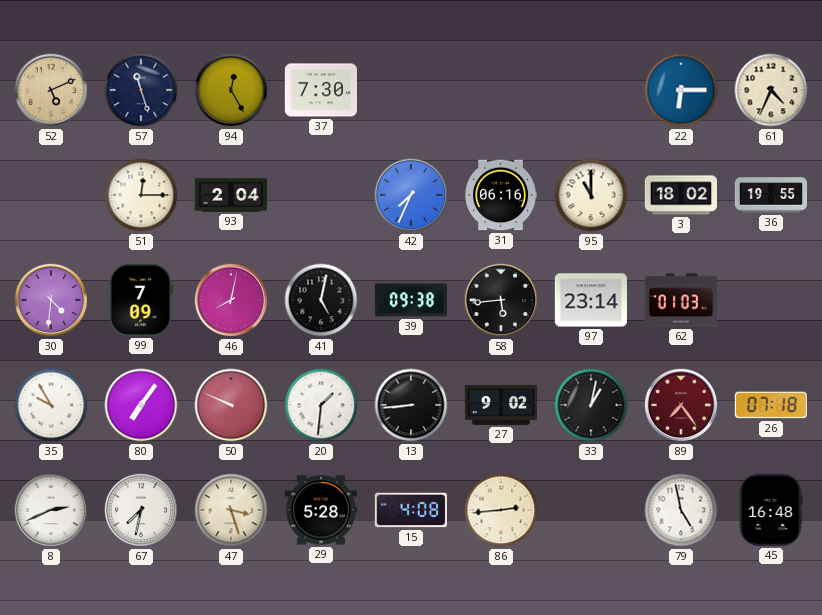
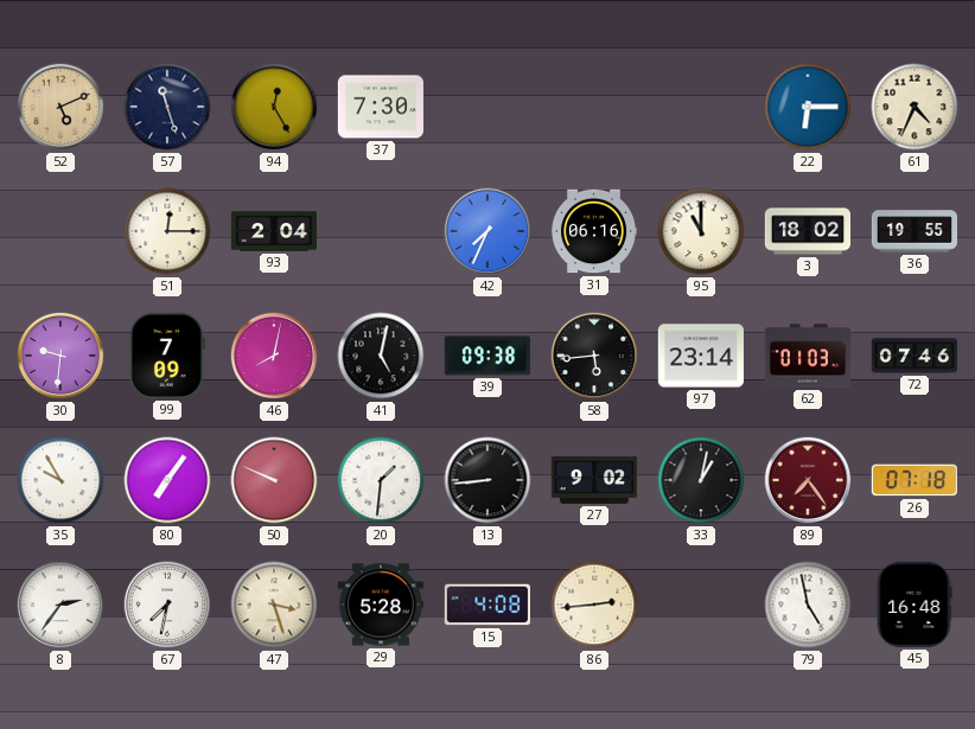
30: 4:31 -> 9:31
72: none -> 07:46
8: 2:41 -> 2:36
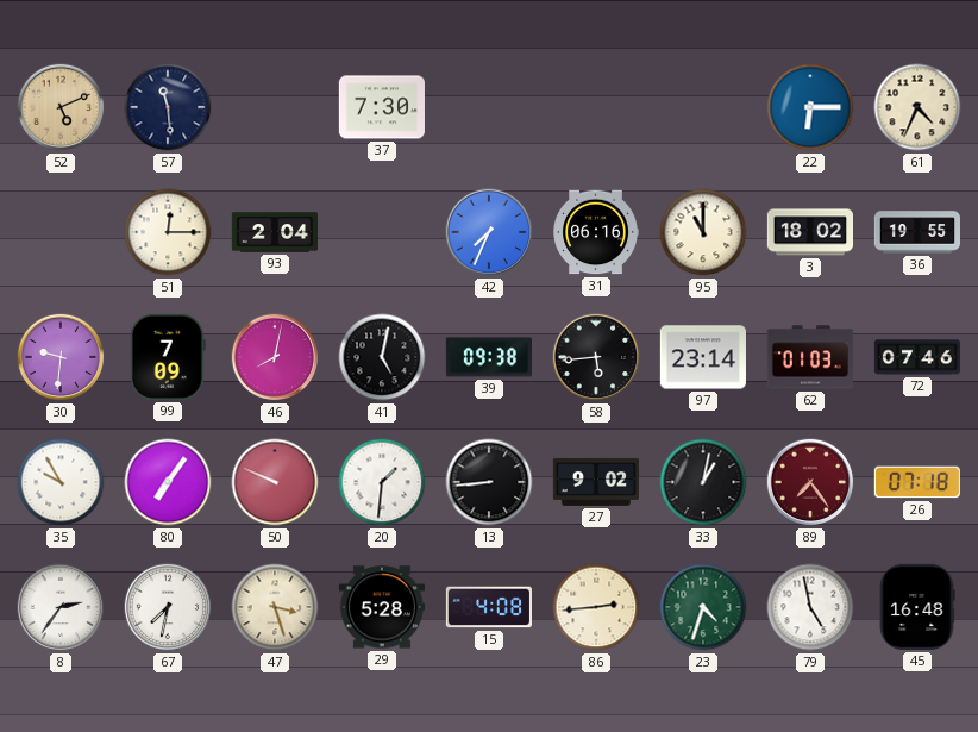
57: 11:27 -> 11:29
94: 12:25 -> none
23: none -> 4:33
